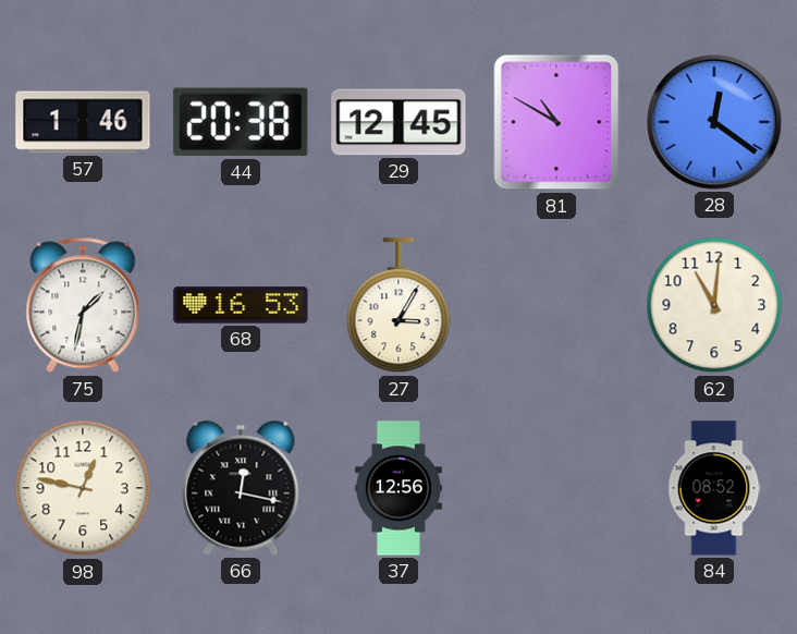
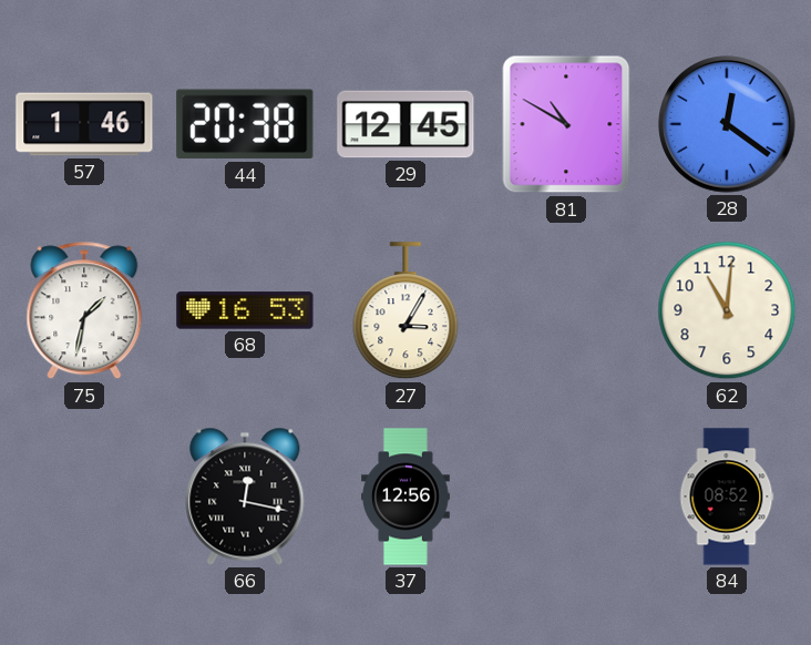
98: 12:47 -> none
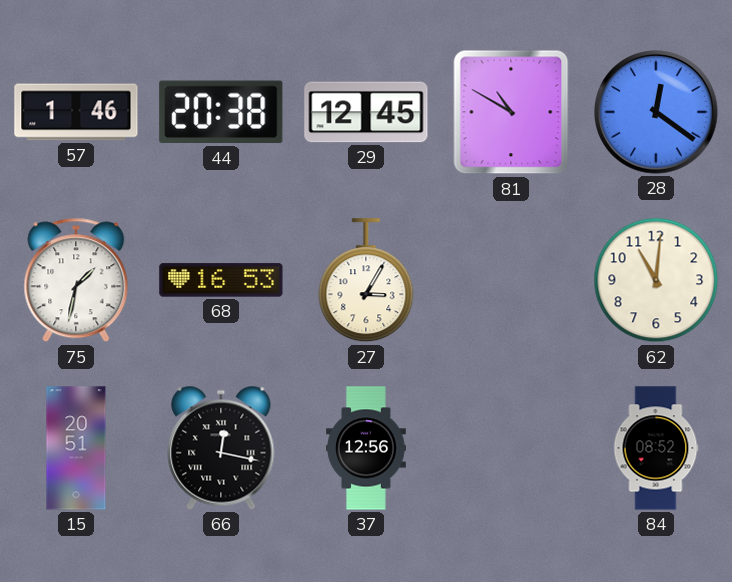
15: none -> 20:51
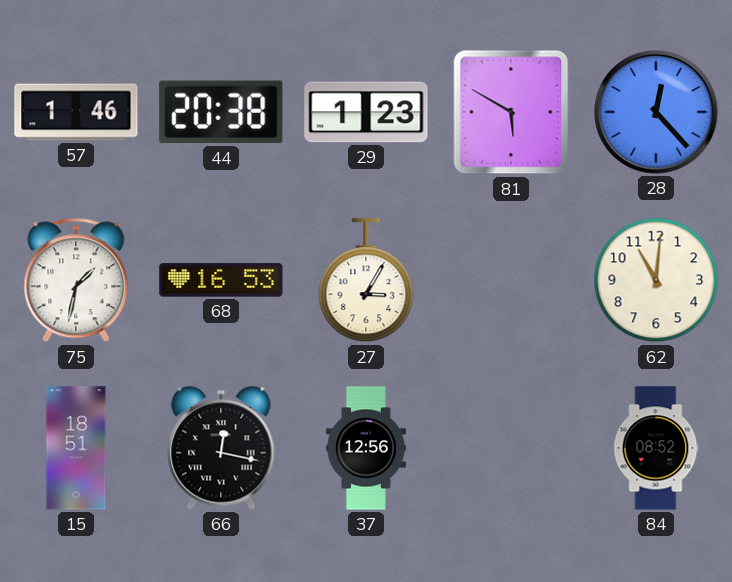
29: 12:45 -> 1:23
81: 10:50 -> 5:50
28: 12:21 -> 12:23
15: 20:51 -> 18:51
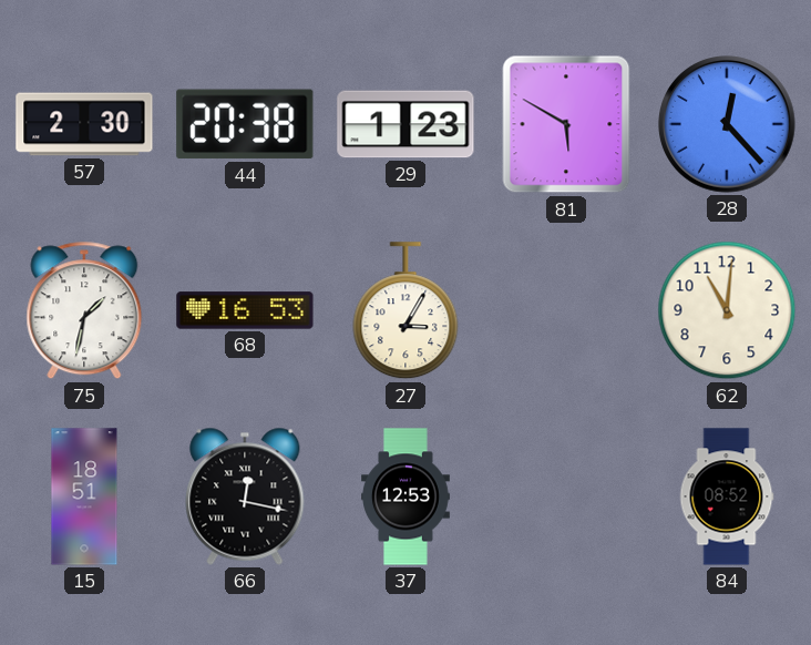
57: 1:46 -> 2:30
37: 12:56 -> 12:53
